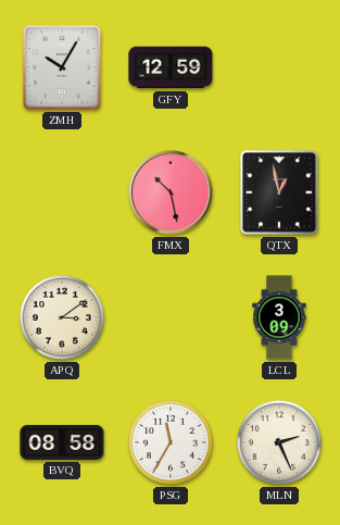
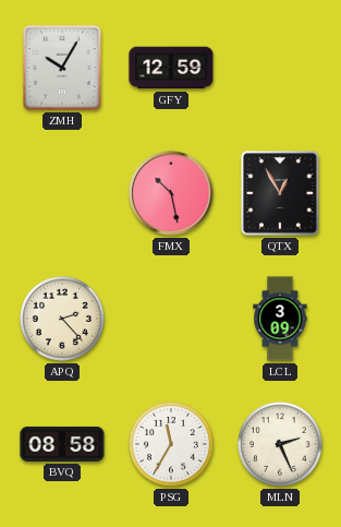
QTX: 12:58 -> 12:55
APQ: 3:09 -> 2:23
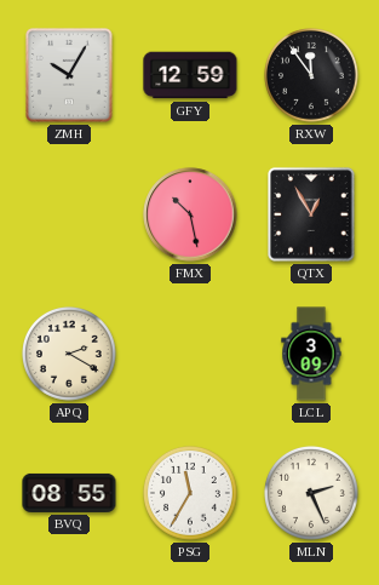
RXW: none -> 11:54
APQ: 2:23 -> 2:20
BVQ: 08:58 -> 08:55
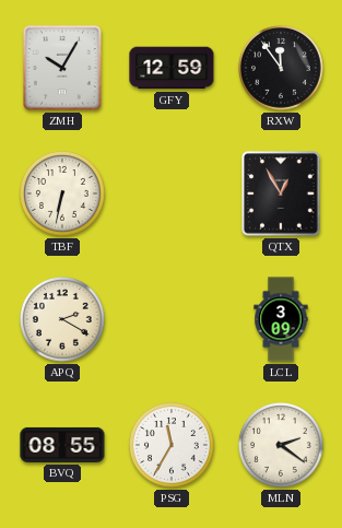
TBF: none -> 6:32
FMX: 10:28 -> none
MLN: 2:26 -> 2:21
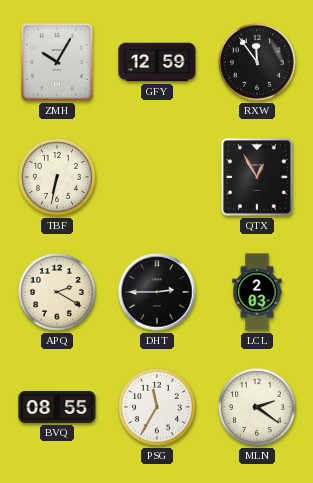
DHT: none -> 2:45
LCL: 3:09 -> 2:03
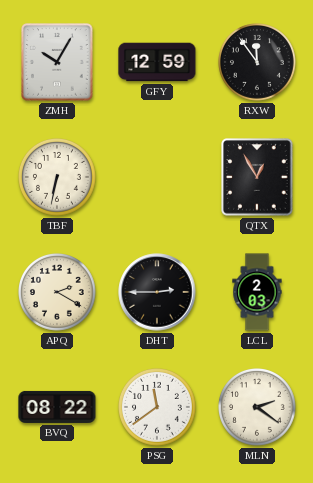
BVQ: 08:55 -> 08:22
PSG: 11:35 -> 11:39
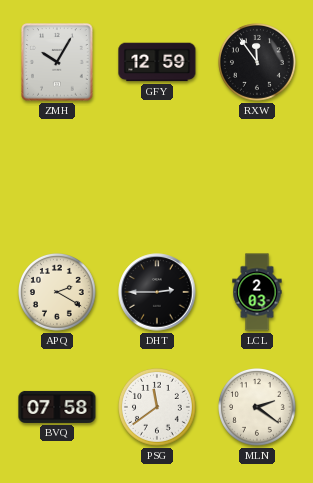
TBF: 6:32 -> none
QTX: 12:55 -> none
BVQ: 08:22 -> 07:58
